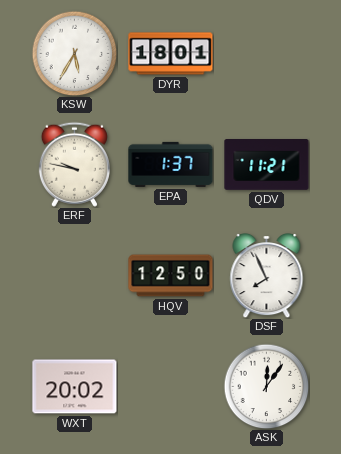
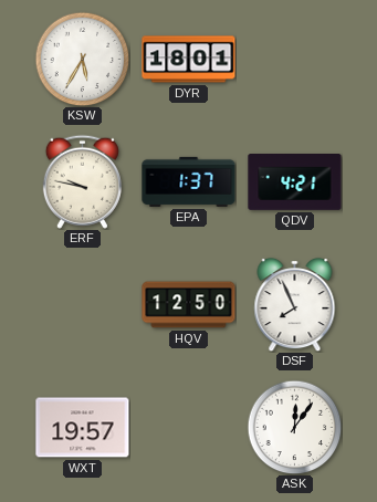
QDV: 11:21 -> 4:21
WXT: 20:02 -> 19:57
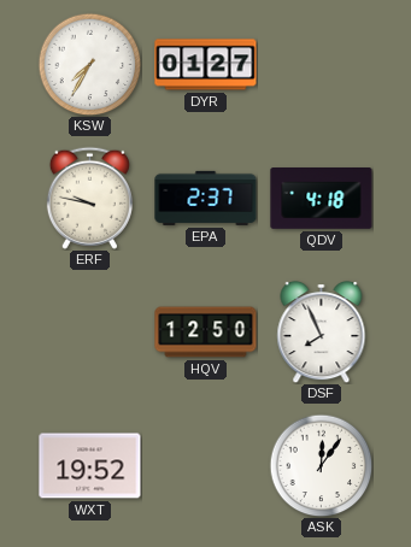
KSW: 5:35 -> 7:35
DYR: 18:01 -> 01:27
EPA: 1:37 -> 2:37
QDV: 4:21 -> 4:18
WXT: 19:57 -> 19:52
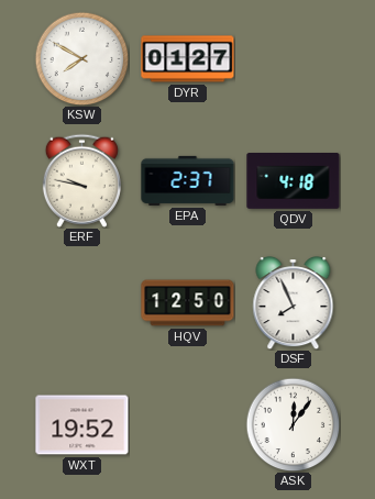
KSW: 7:35 -> 7:50
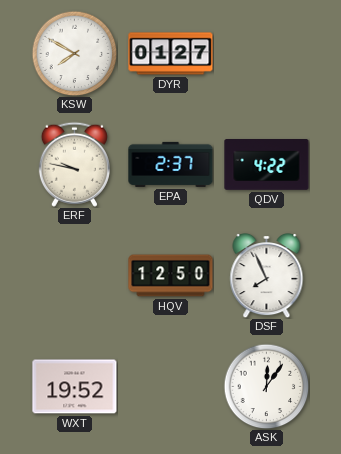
QDV: 4:18 -> 4:22
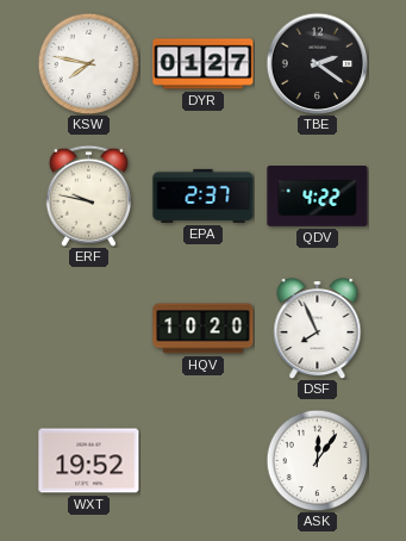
KSW: 7:50 -> 7:47
TBE: none -> 2:21
HQV: 12:50 -> 10:20
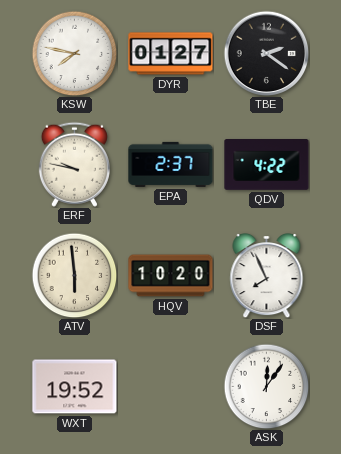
ATV: none -> 5:59
